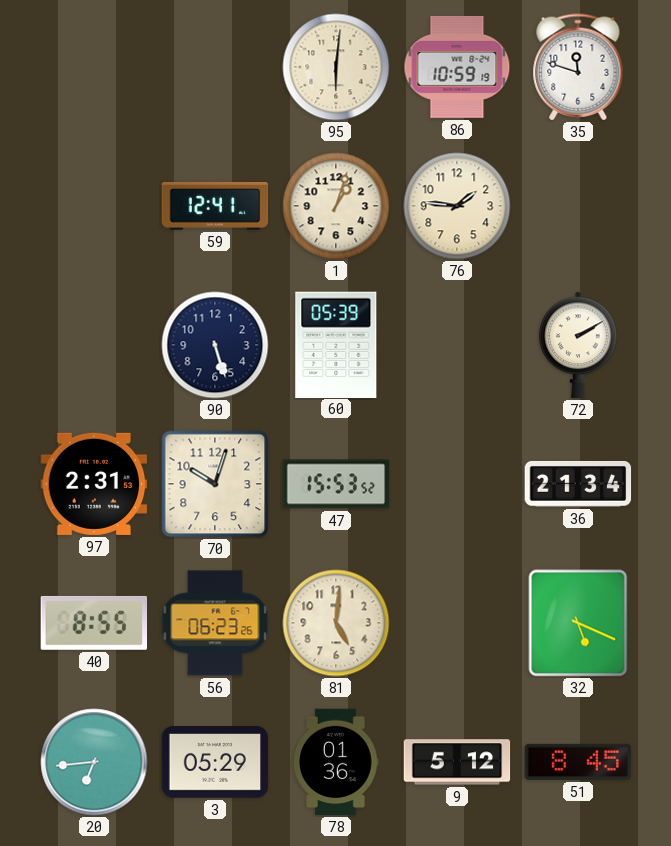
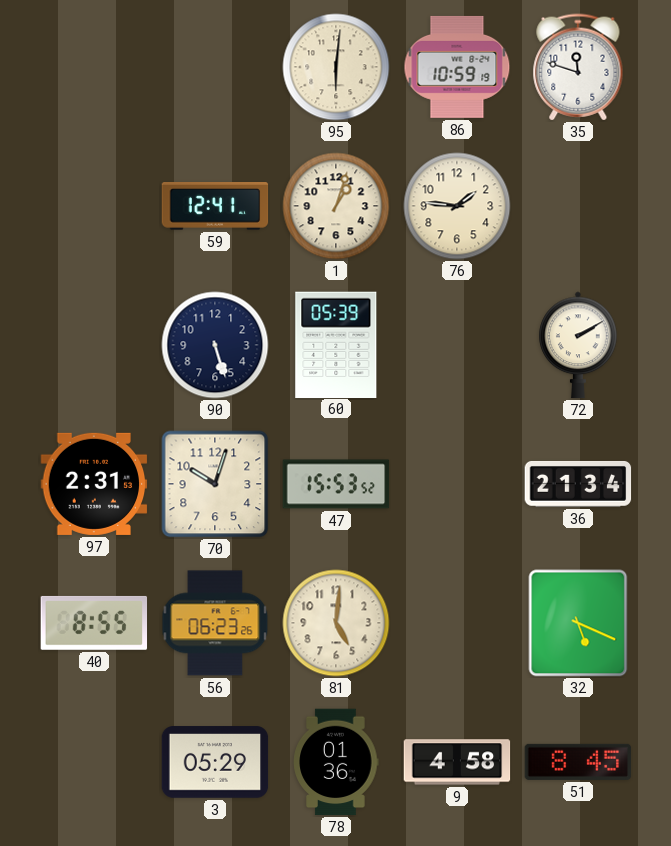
20: 6:44 -> none
9: 5:12 -> 4:58
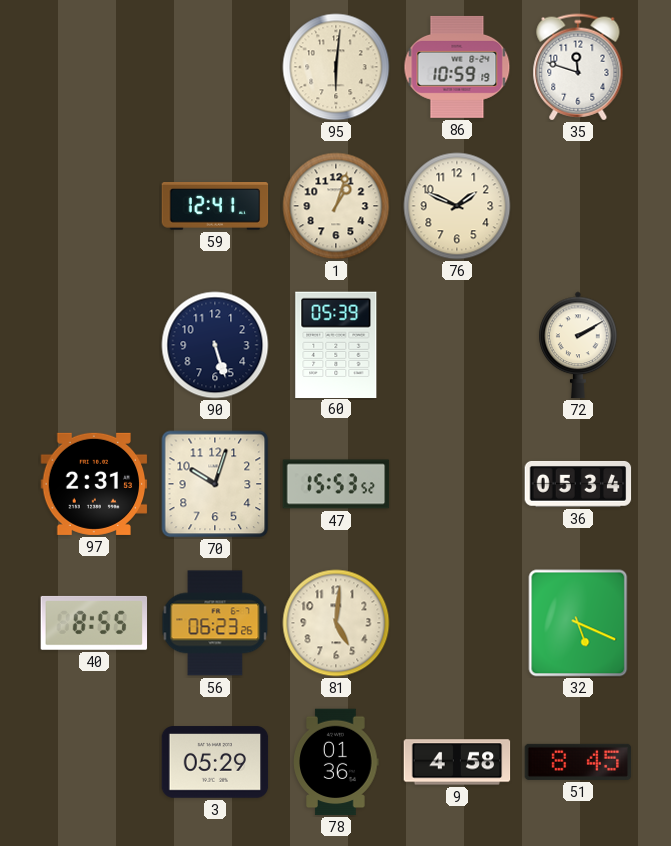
76: 1:46 -> 1:49
36: 21:34 -> 05:34
